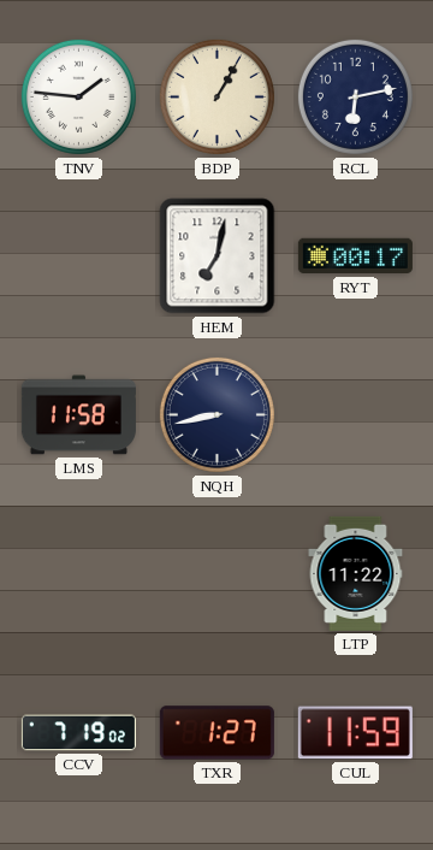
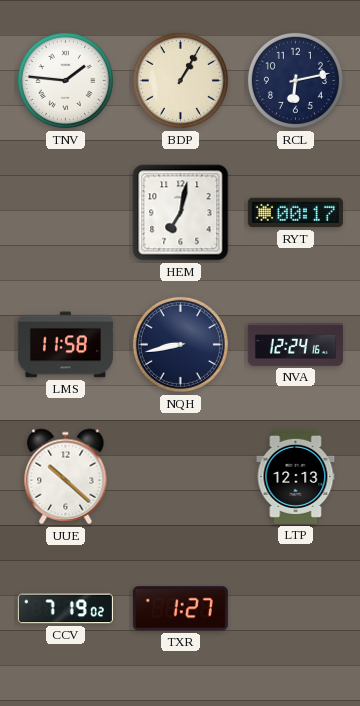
NVA: none -> 12:24
UUE: none -> 10:22
LTP: 11:22 -> 12:13
CUL: 11:59 -> none
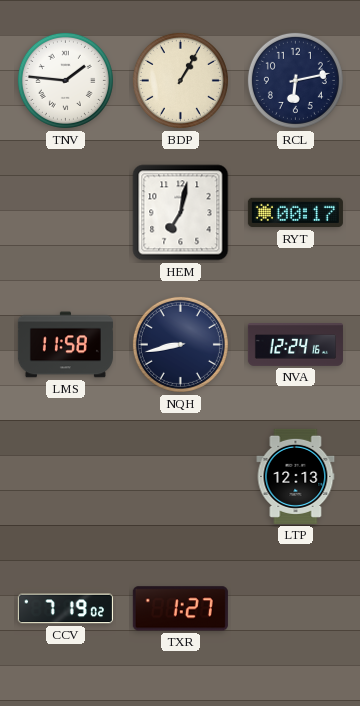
UUE: 10:22 -> none
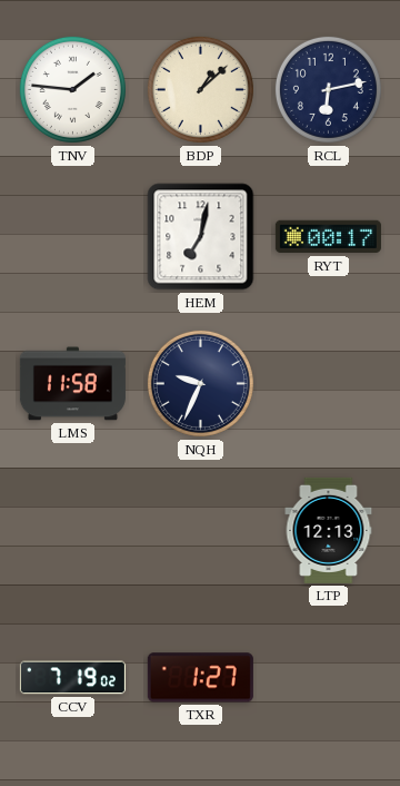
BDP: 1:05 -> 1:08
NQH: 8:43 -> 9:34
NVA: 12:24 -> none
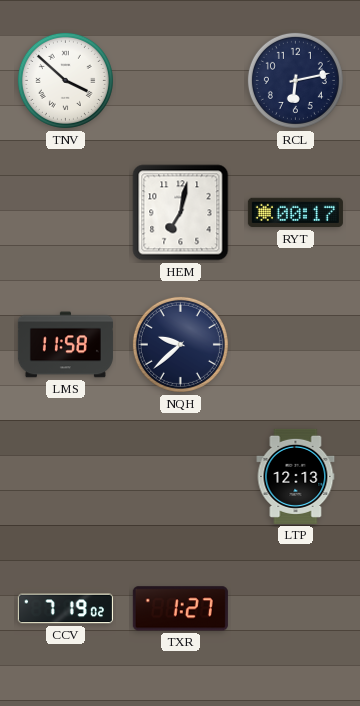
TNV: 1:46 -> 3:52
BDP: 1:08 -> none
NQH: 9:34 -> 9:38
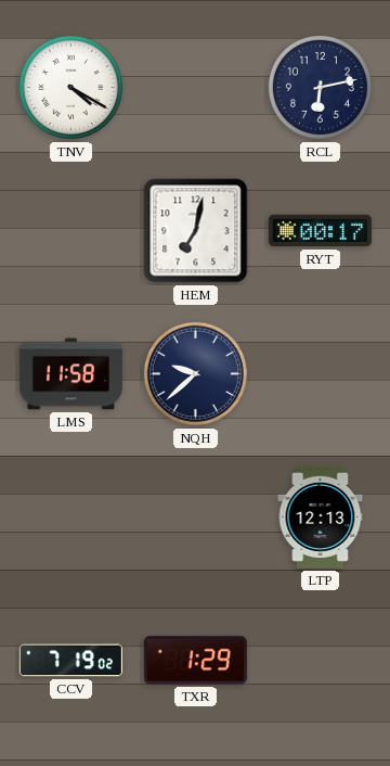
TNV: 3:52 -> 4:20
TXR: 1:27 -> 1:29
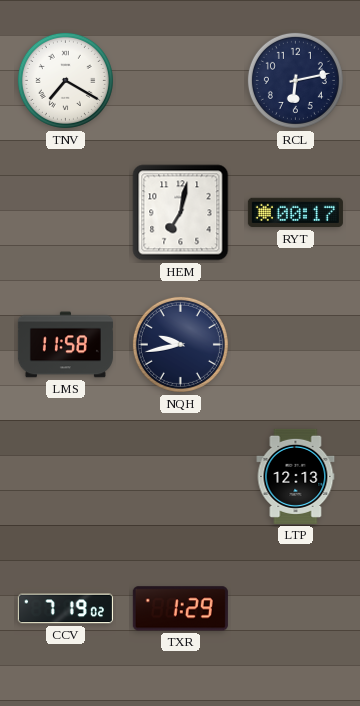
TNV: 4:20 -> 7:20
NQH: 9:38 -> 9:43
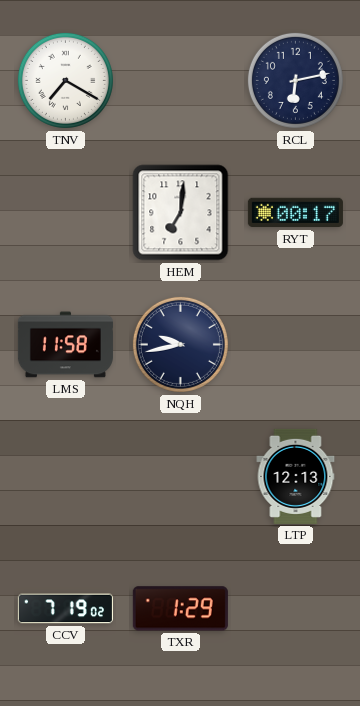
HEM: 7:02 -> 7:01
